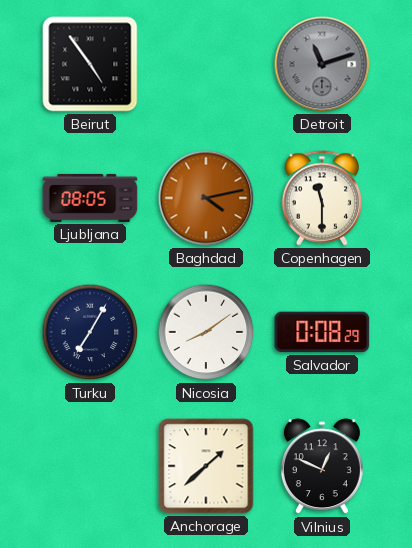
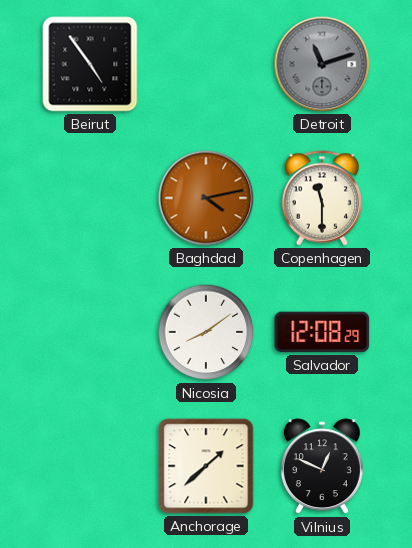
Ljubljana: 08:05 -> none
Turku: 7:05 -> none
Salvador: 0:08 -> 12:08
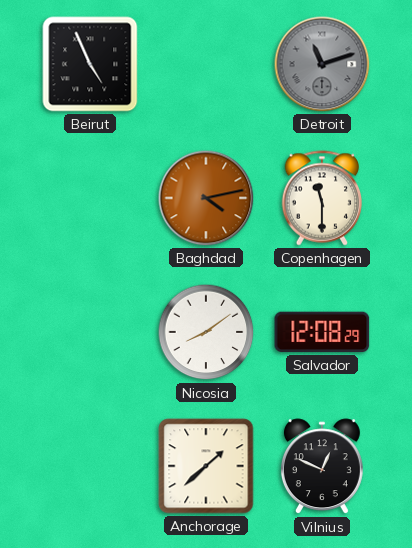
Beirut: 4:54 -> 4:56
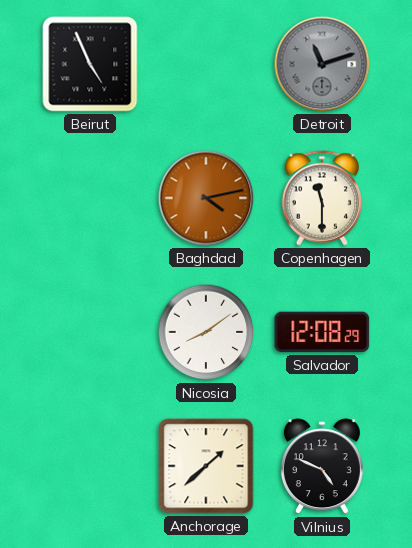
Vilnius: 12:49 -> 4:49
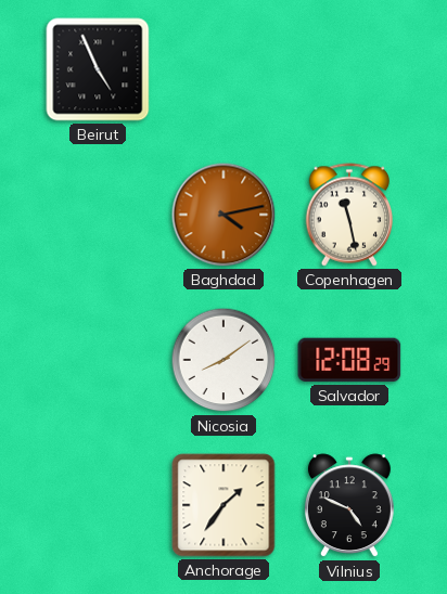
Detroit: 11:12 -> none
Copenhagen: 11:30 -> 11:28
Anchorage: 1:38 -> 1:36
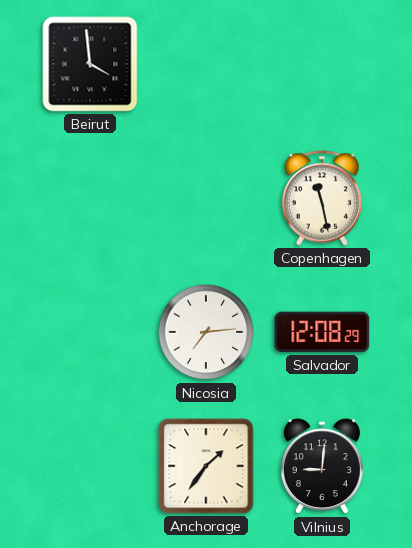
Beirut: 4:56 -> 3:59
Baghdad: 4:13 -> none
Nicosia: 8:09 -> 7:14
Vilnius: 4:49 -> 9:01
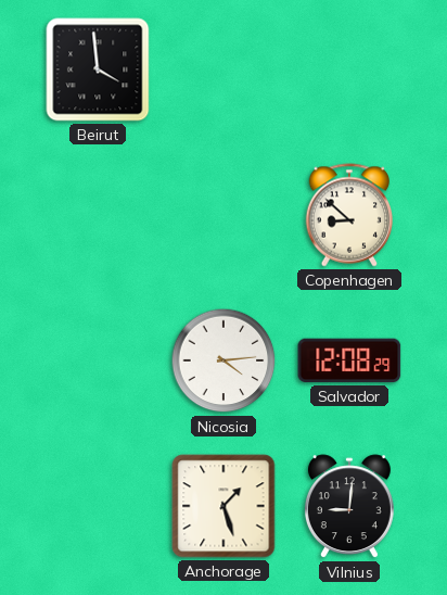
Copenhagen: 11:28 -> 8:52
Nicosia: 7:14 -> 4:14
Anchorage: 1:36 -> 1:27
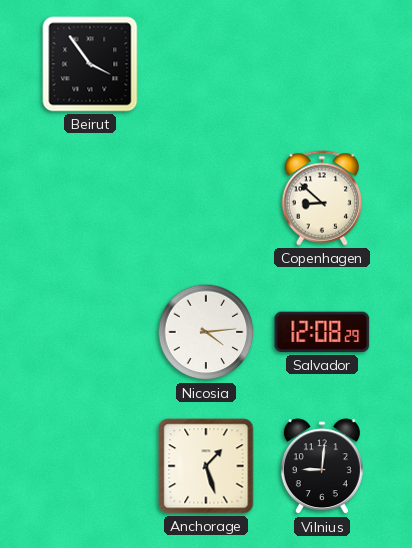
Beirut: 3:59 -> 3:54
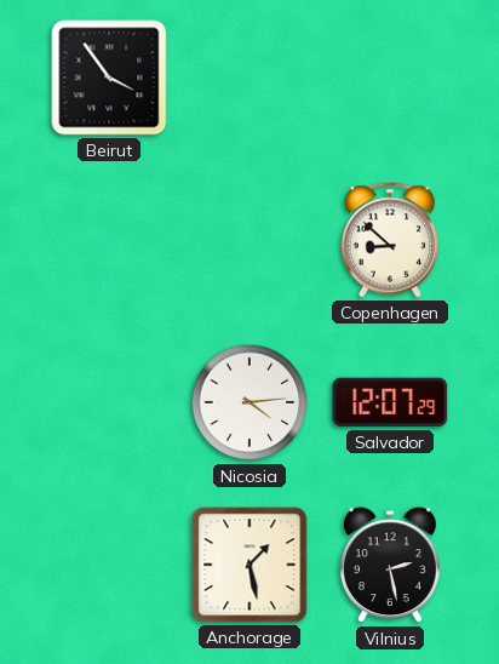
Salvador: 12:08 -> 12:07
Anchorage: 1:27 -> 1:28
Vilnius: 9:01 -> 2:28
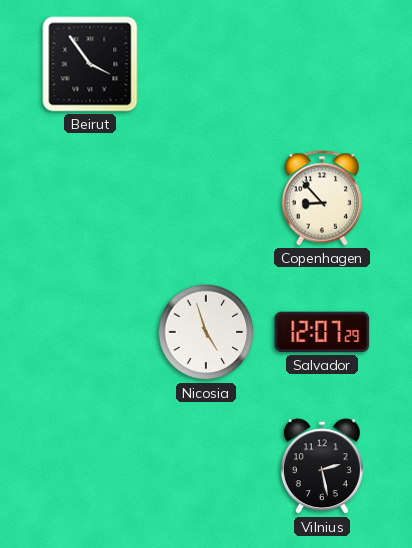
Copenhagen: 8:52 -> 8:53
Nicosia: 4:14 -> 4:57
Anchorage: 1:28 -> none
